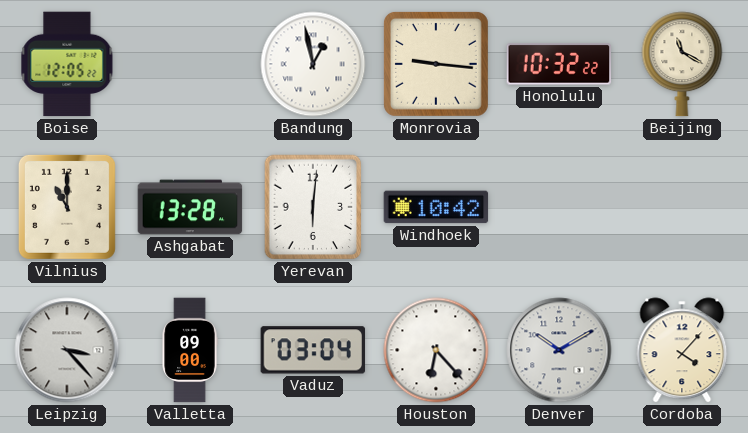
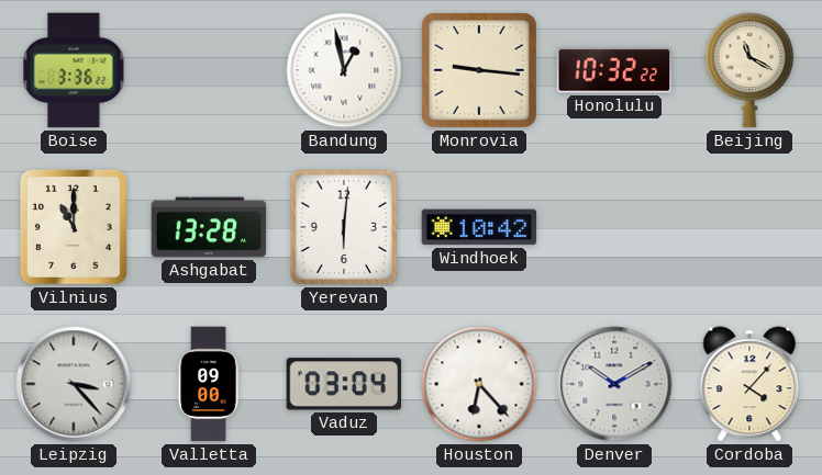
Boise: 12:05 -> 3:36
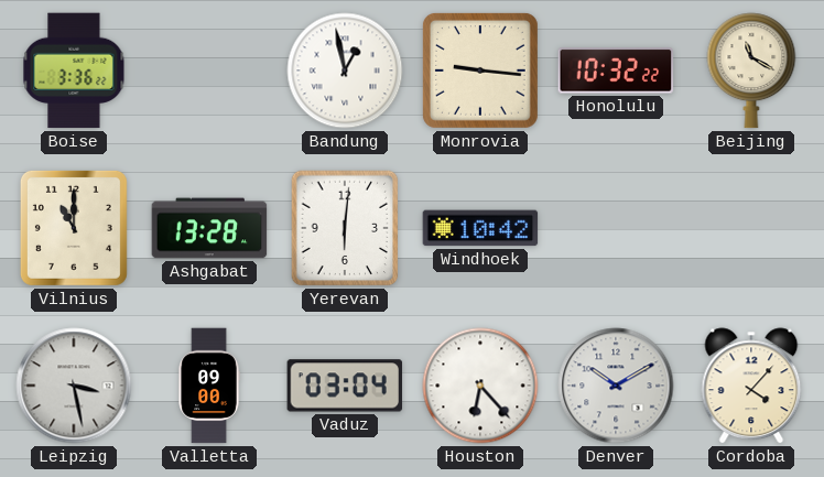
Leipzig: 3:23 -> 3:28
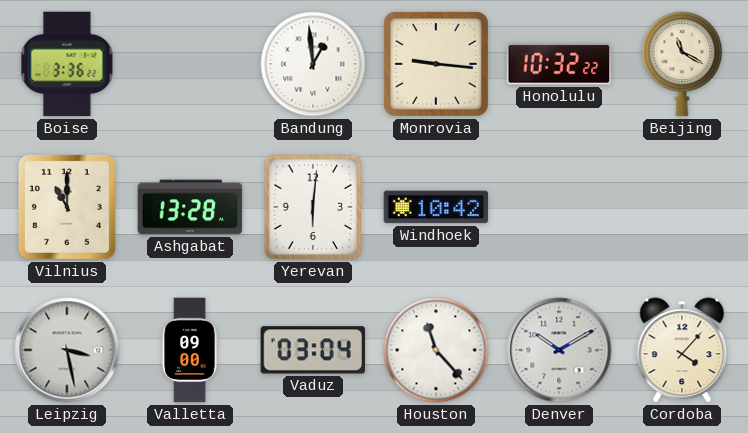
Bandung: 12:58 -> 12:59
Houston: 6:23 -> 11:23
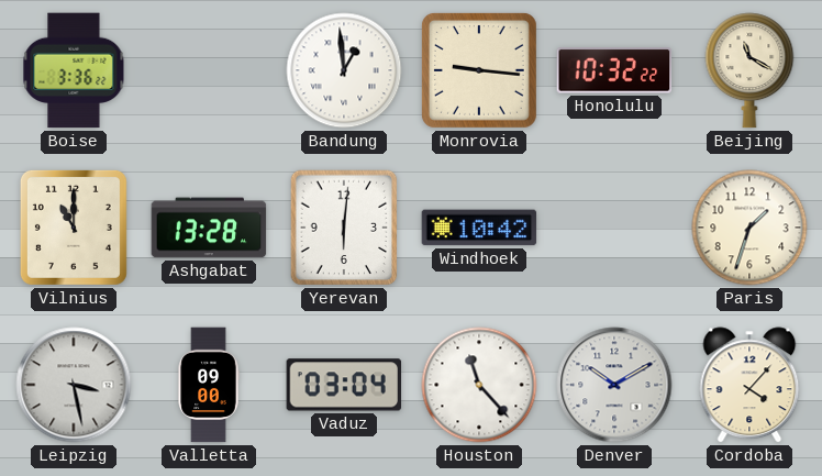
Paris: none -> 1:33
